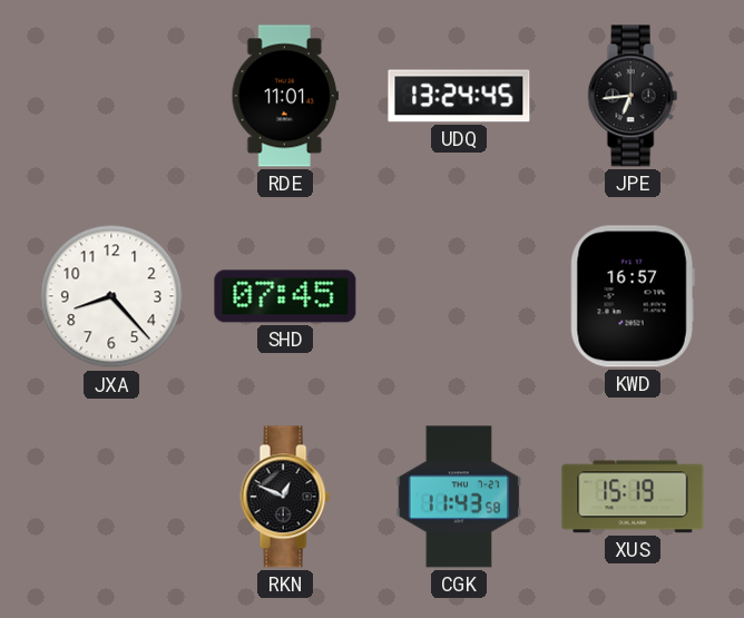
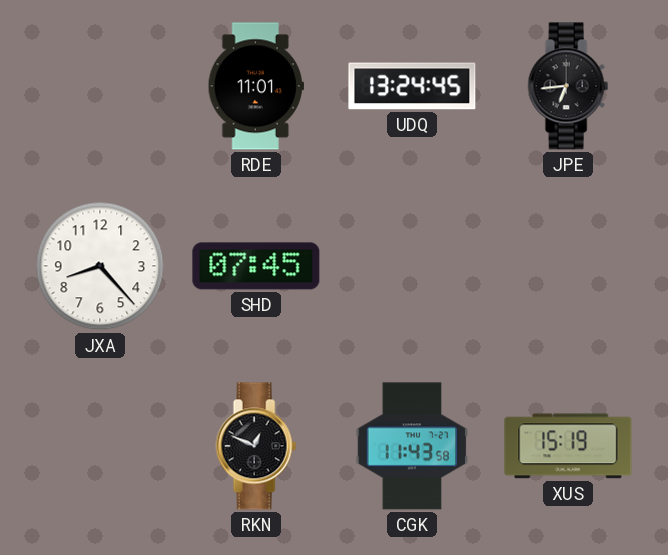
KWD: 16:57 -> none
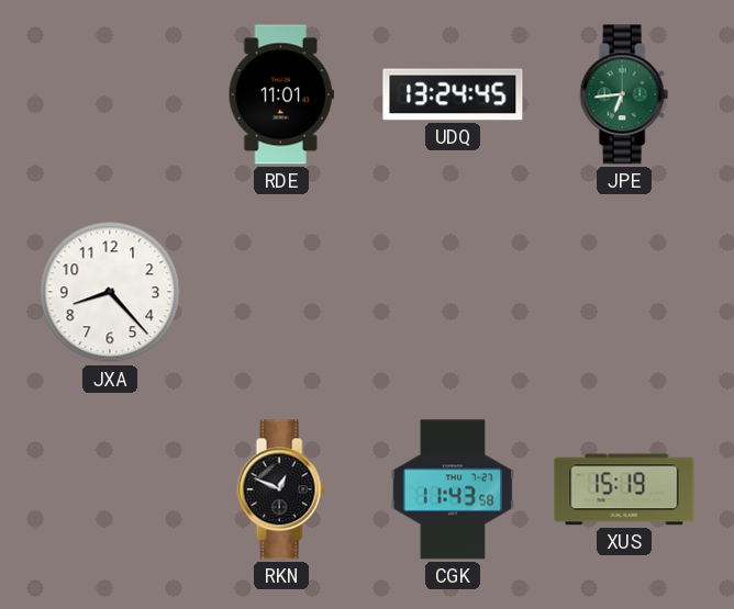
JPE dial: black -> green
SHD: 07:45 -> none
